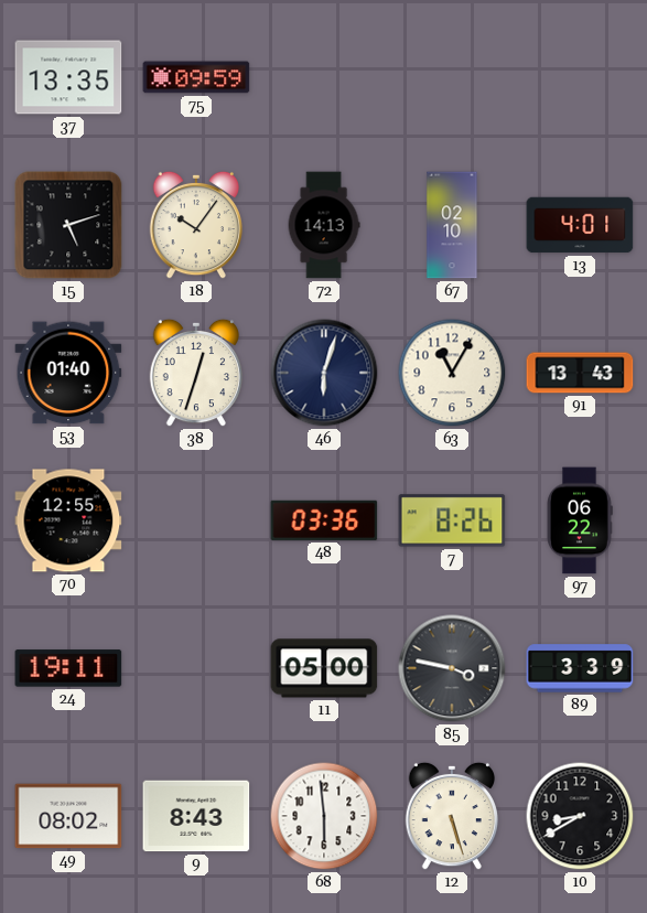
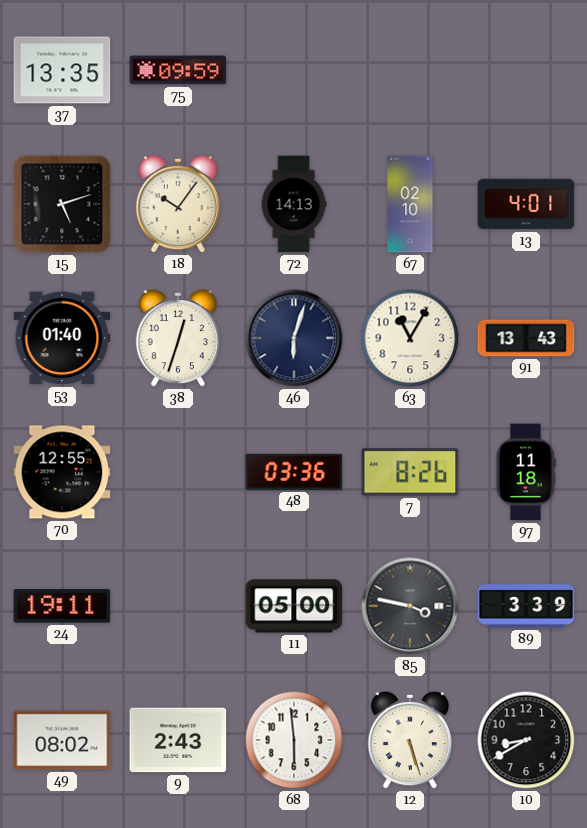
97: 06:22 -> 11:18
9: 8:43 -> 2:43
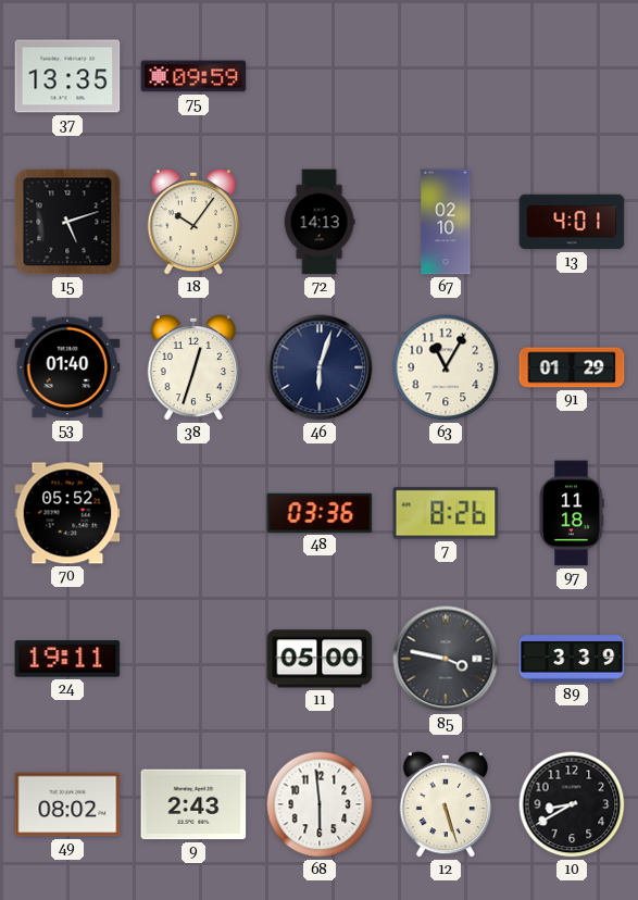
91: 13:43 -> 01:29
70: 12:55 -> 05:52
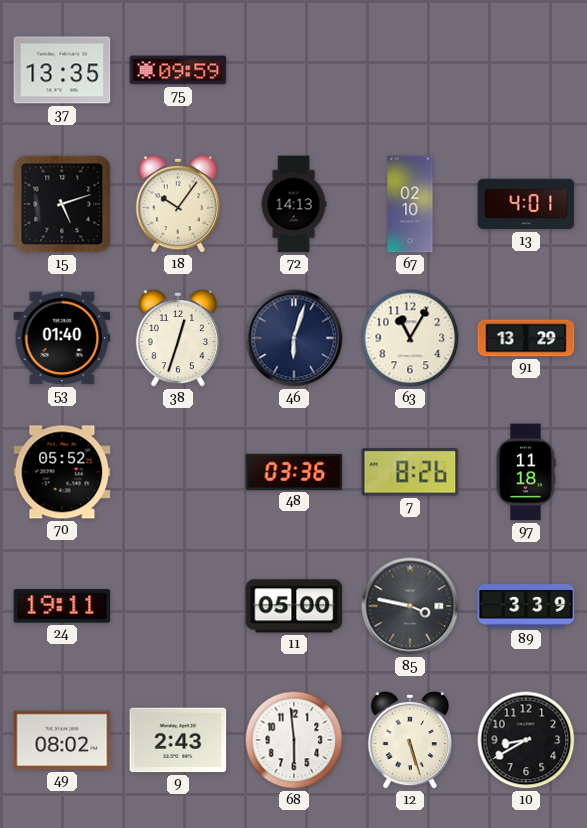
91: 01:29 -> 13:29
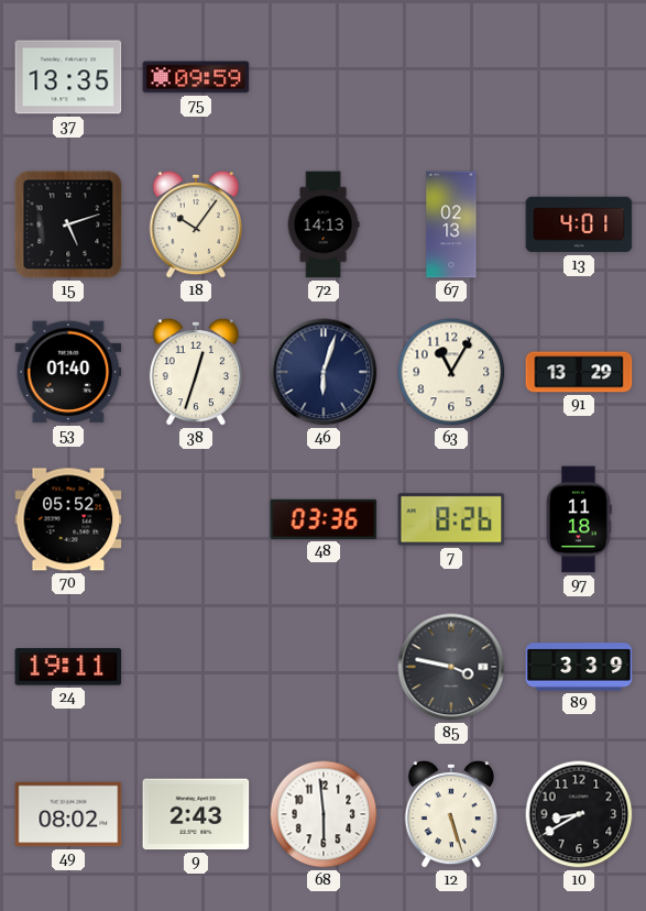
67: 02:10 -> 02:13
11: 05:00 -> none
